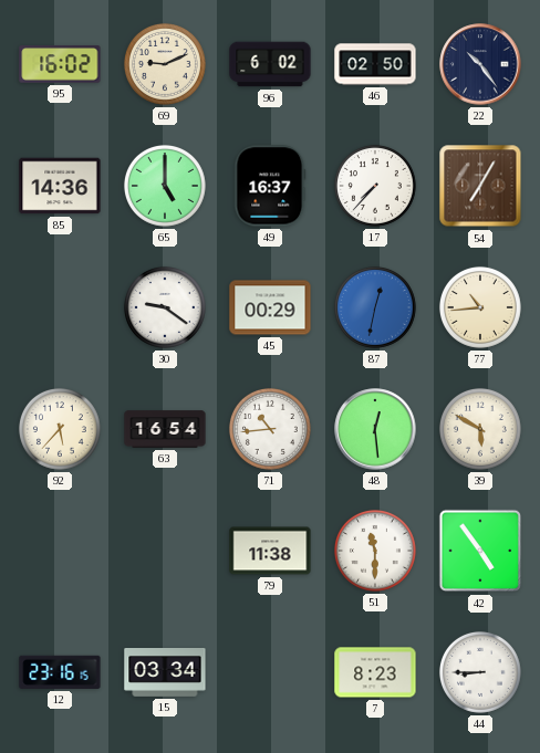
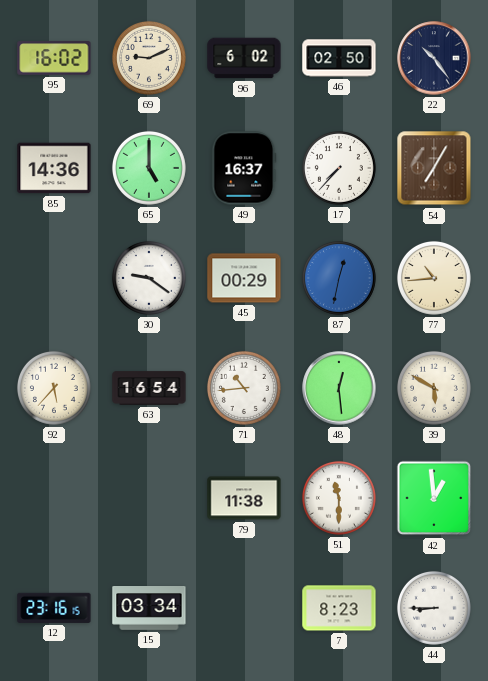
42: 4:54 -> 12:59
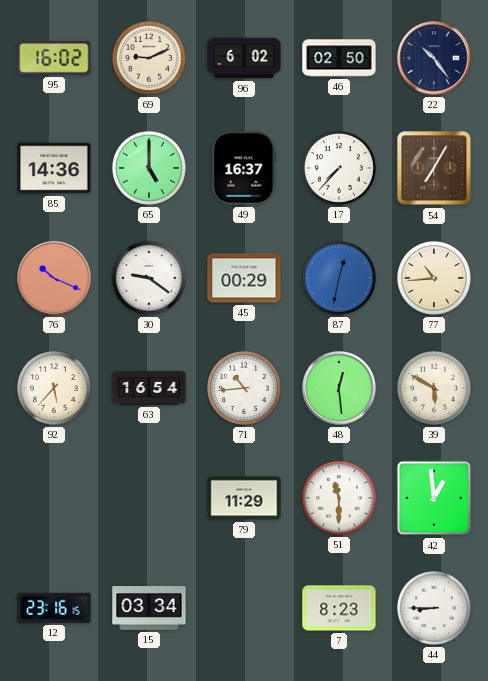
76: none -> 10:19
79: 11:38 -> 11:29
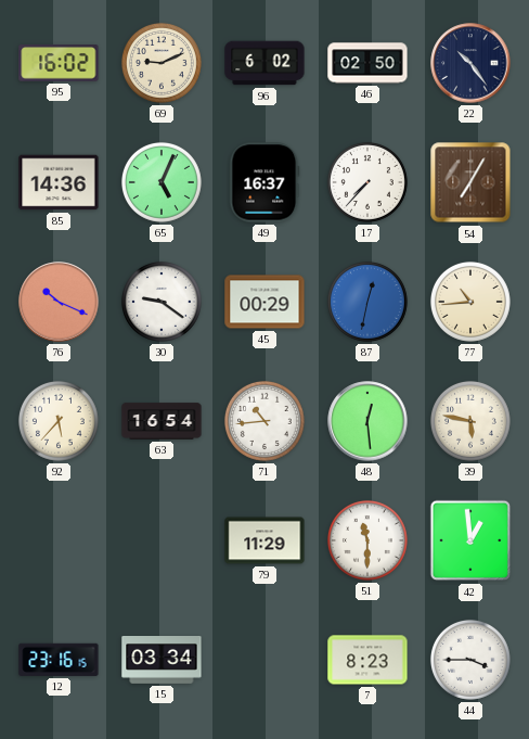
65: 5:00 -> 5:04
39: 5:50 -> 5:47
44: 8:45 -> 3:45
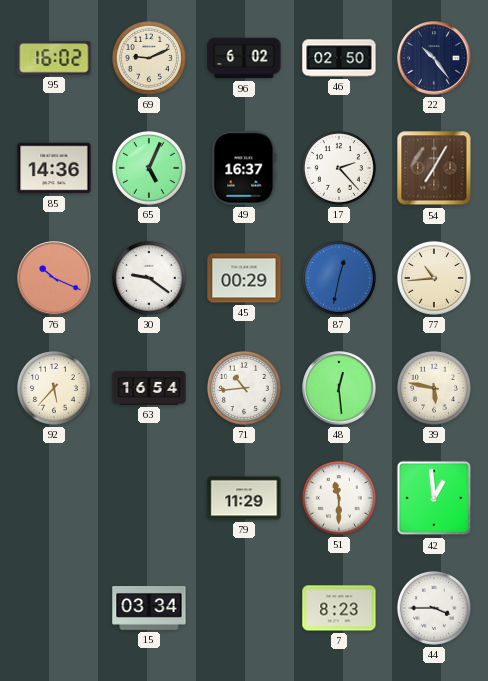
17: 7:37 -> 2:23
12: 23:16 -> none
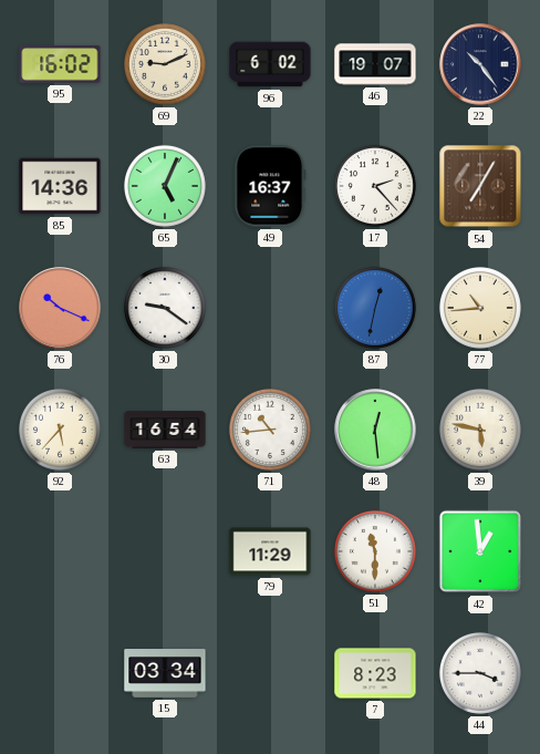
46: 02:50 -> 19:07
45: 00:29 -> none
